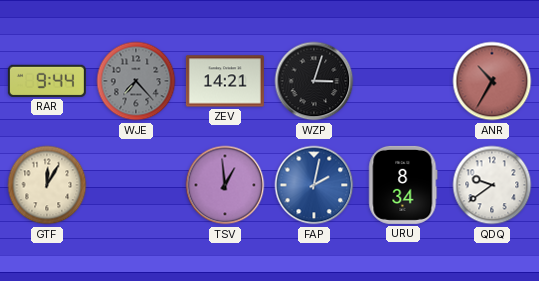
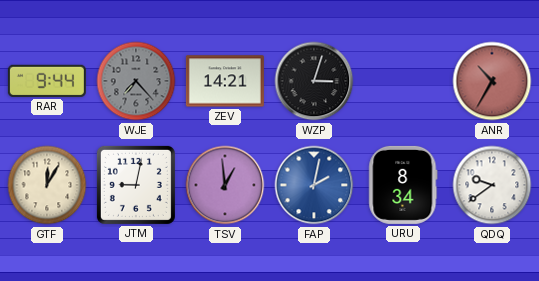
JTM: none -> 9:02
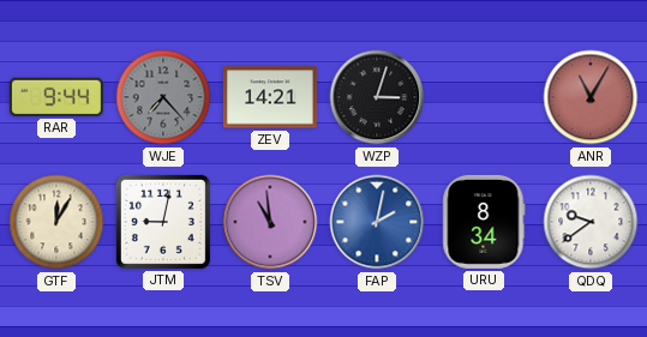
ANR: 10:35 -> 11:05
TSV: 12:59 -> 10:59
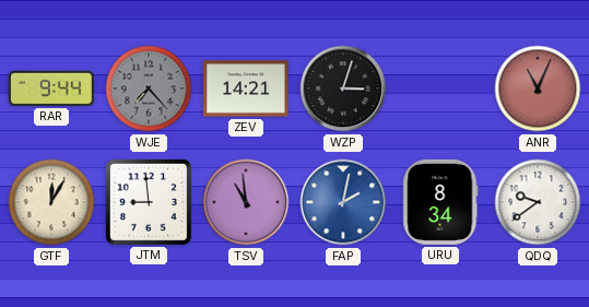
ANR: 11:05 -> 11:04
JTM: 9:02 -> 8:59
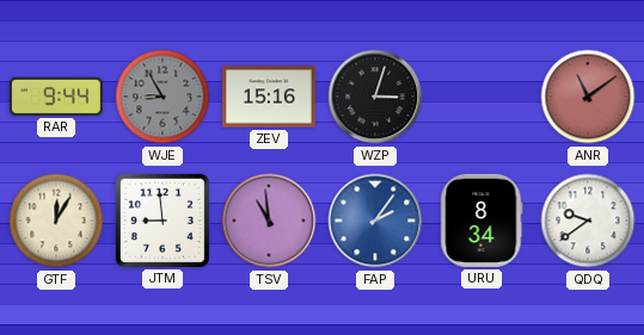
WJE: 7:23 -> 8:55
ZEV: 14:21 -> 15:16
ANR: 11:04 -> 11:09
FAP: 2:02 -> 2:06
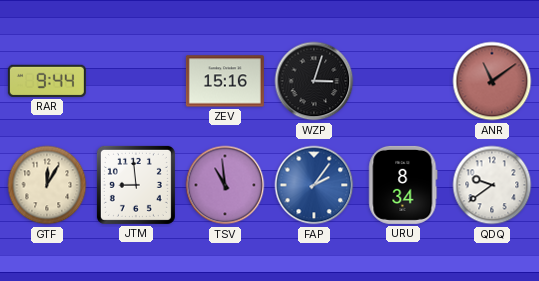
WJE: 8:55 -> none
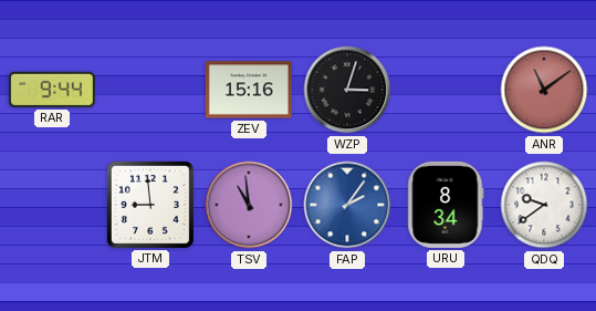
GTF: 12:05 -> none
